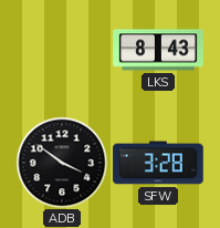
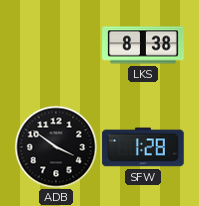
LKS: 8:43 -> 8:38
SFW: 3:28 -> 1:28
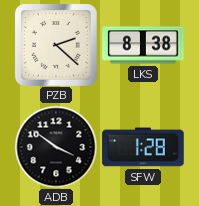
PZB: none -> 2:22
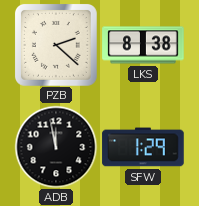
ADB: 3:51 -> 11:58
SFW: 1:28 -> 1:29
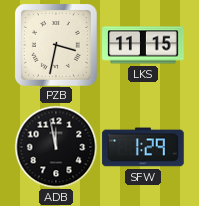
PZB: 2:22 -> 3:32
LKS: 8:38 -> 11:15
